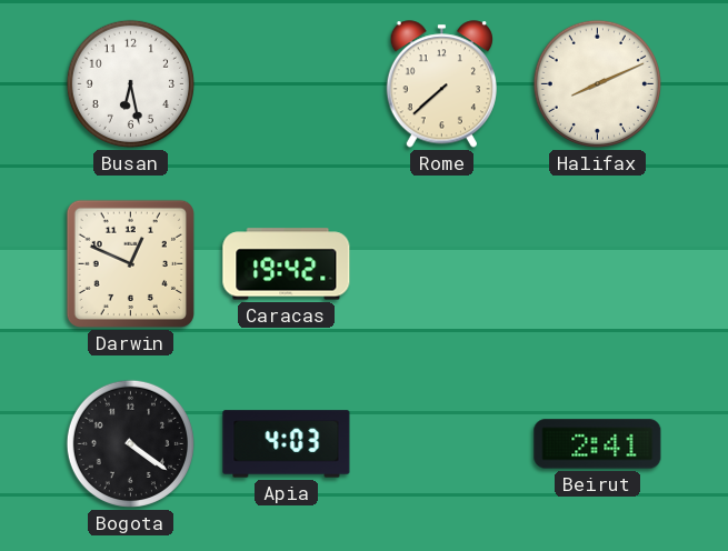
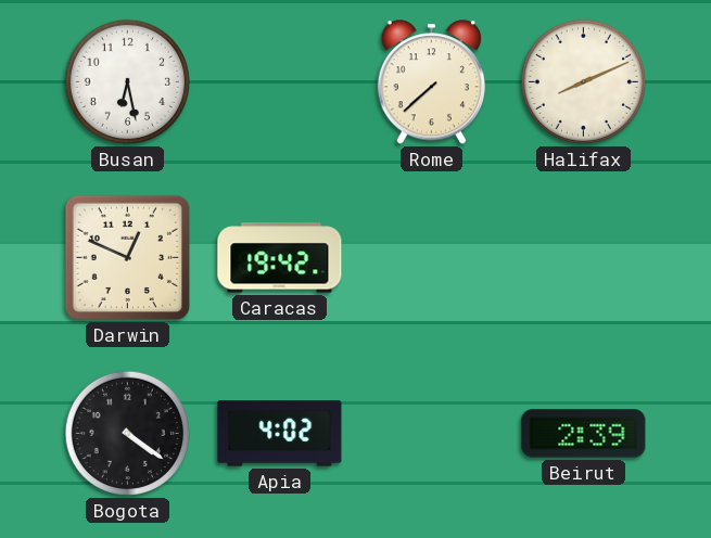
Apia: 4:03 -> 4:02
Beirut: 2:41 -> 2:39
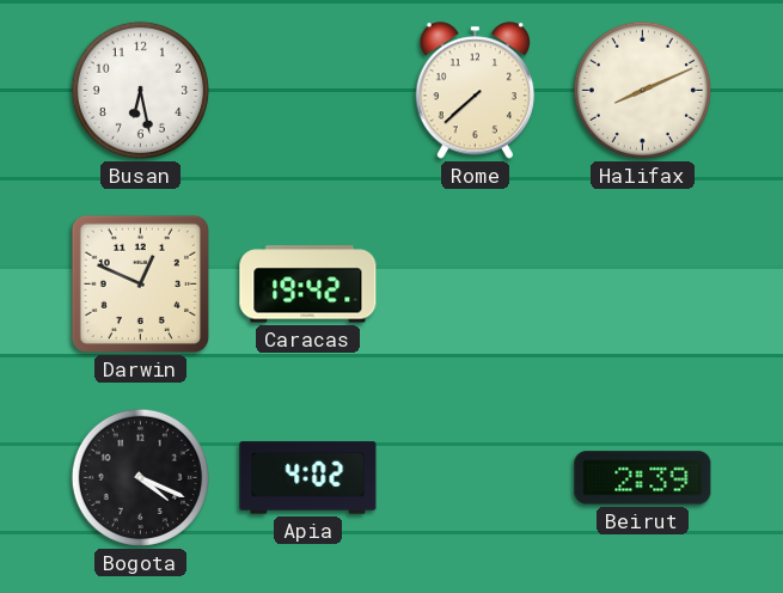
Bogota: 4:21 -> 4:19
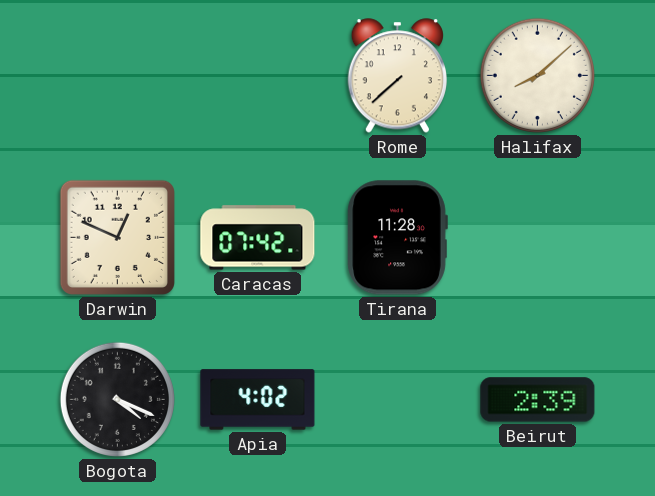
Busan: 6:28 -> none
Halifax: 8:11 -> 8:08
Caracas: 19:42 -> 07:42
Tirana: none -> 11:28
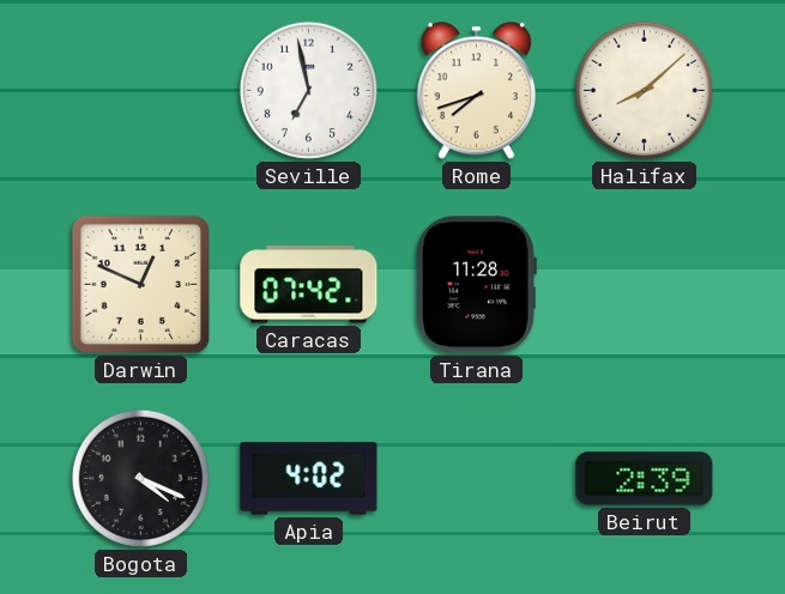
Seville: none -> 6:58
Rome: 7:38 -> 7:42
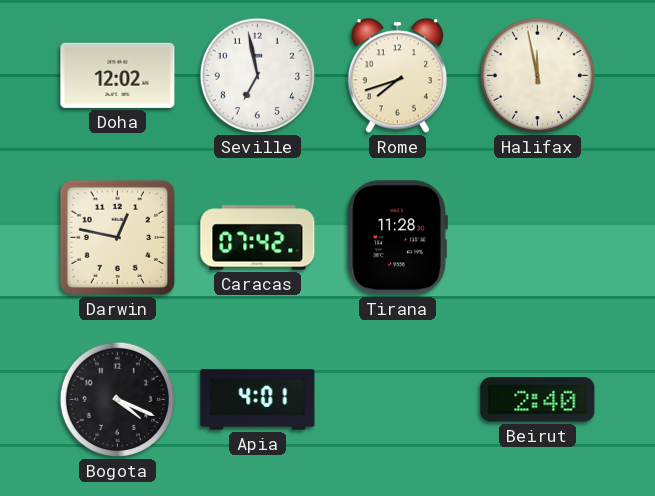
Doha: none -> 12:02
Halifax: 8:08 -> 11:58
Darwin: 12:49 -> 12:47
Apia: 4:02 -> 4:01
Beirut: 2:39 -> 2:40
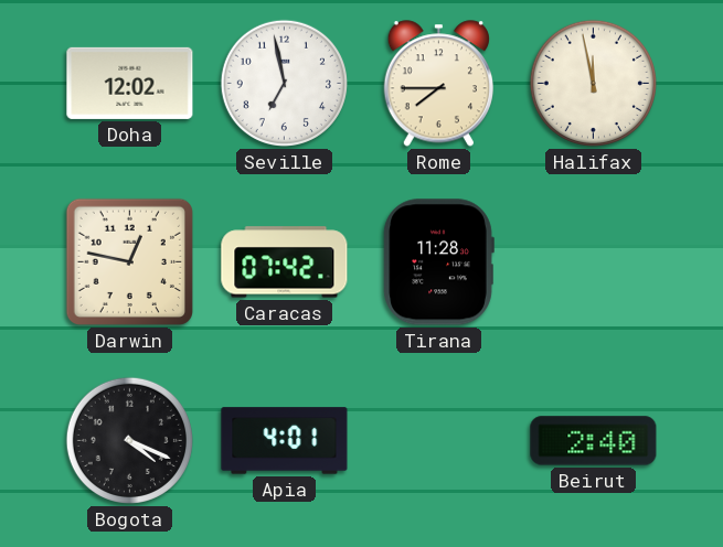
Rome: 7:42 -> 7:45
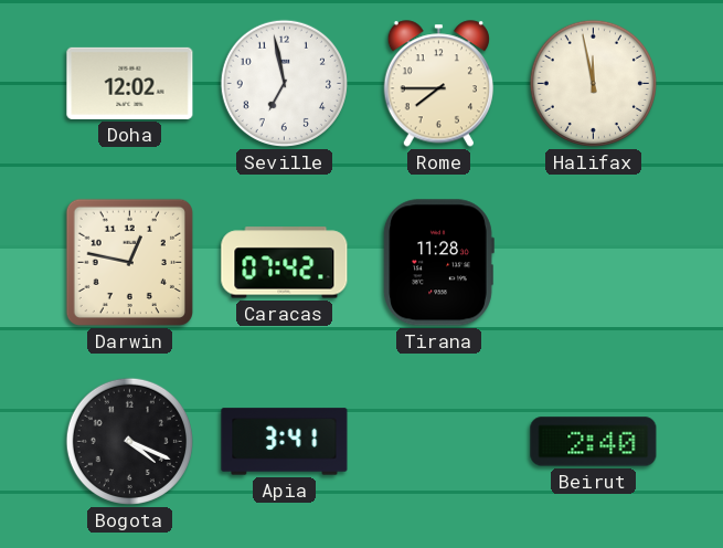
Apia: 4:01 -> 3:41
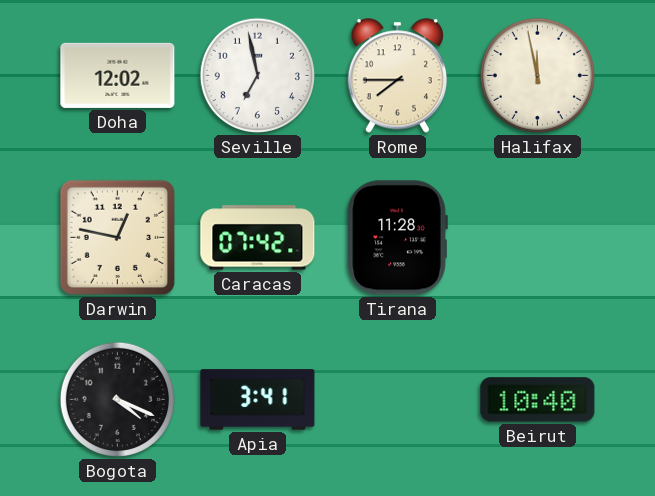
Beirut: 2:40 -> 10:40
